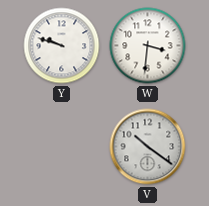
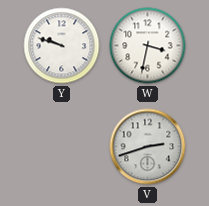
W: 3:31 -> 3:32
V: 10:21 -> 2:42
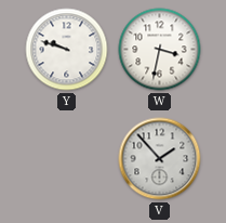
V: 2:42 -> 1:53
